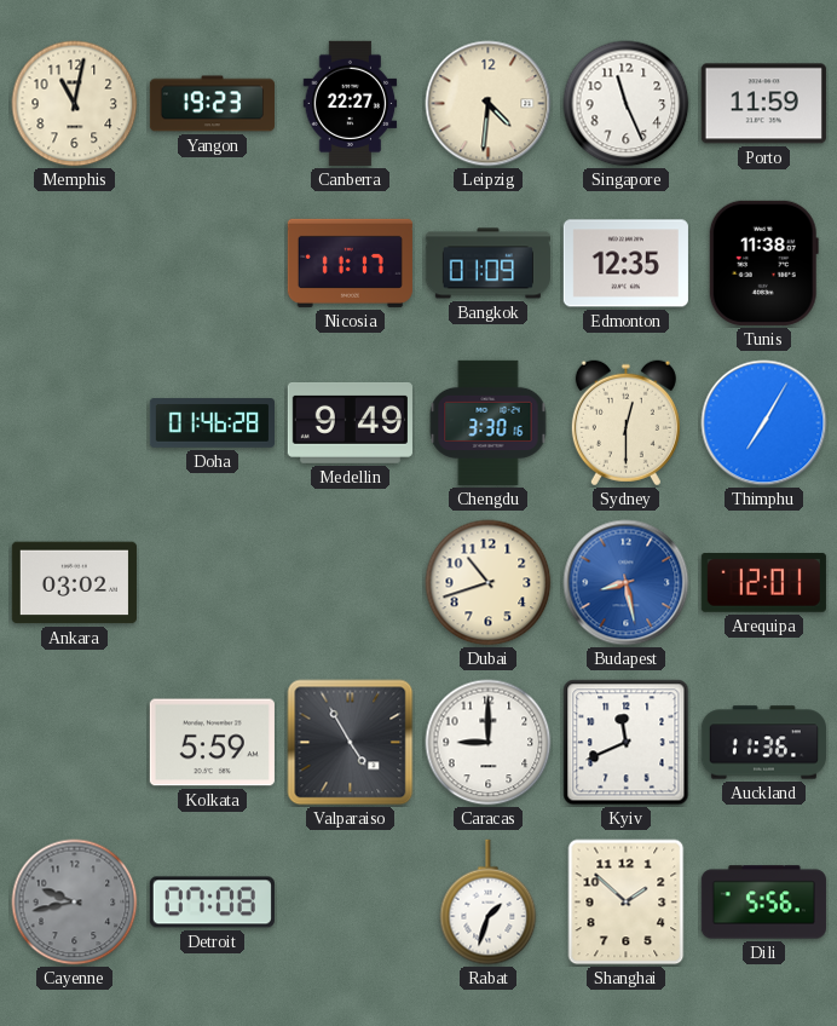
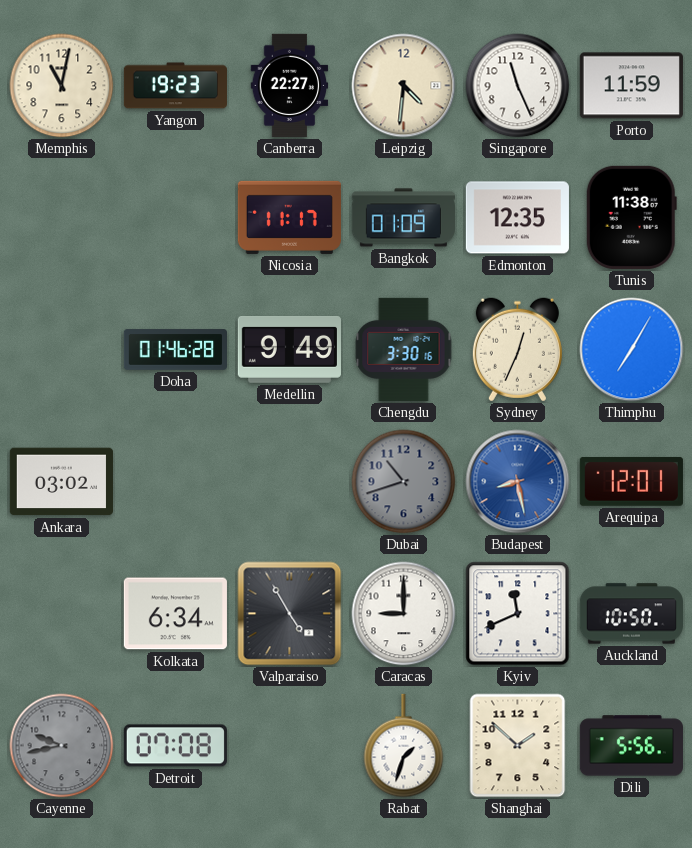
Sydney: 12:30 -> 12:34
Dubai dial: cream -> grey
Kolkata: 5:59 -> 6:34
Auckland: 11:36 -> 10:50
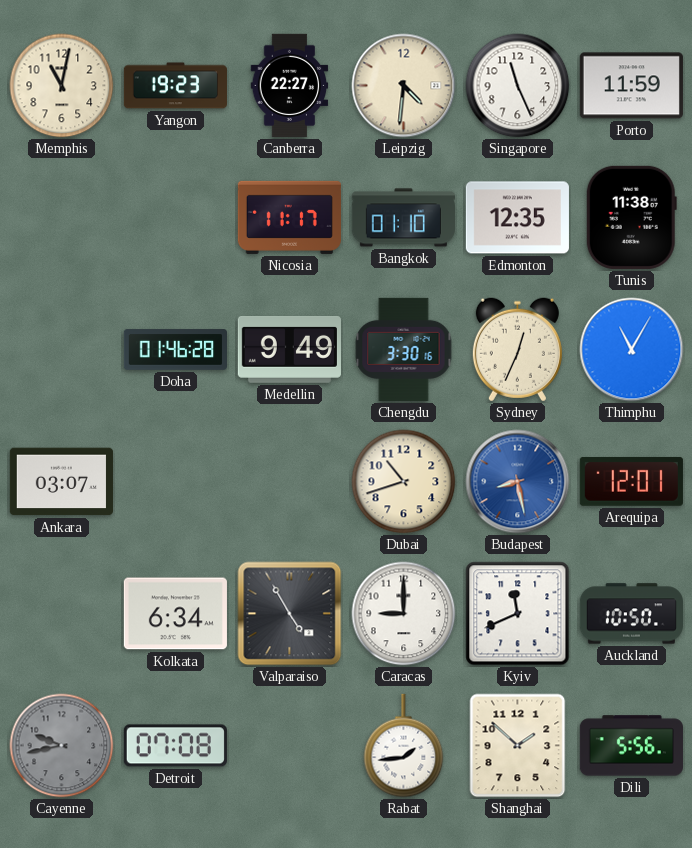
Bangkok: 01:09 -> 01:10
Thimphu: 7:05 -> 11:05
Ankara: 03:02 -> 03:07
Dubai dial: grey -> cream
Rabat: 1:33 -> 1:44
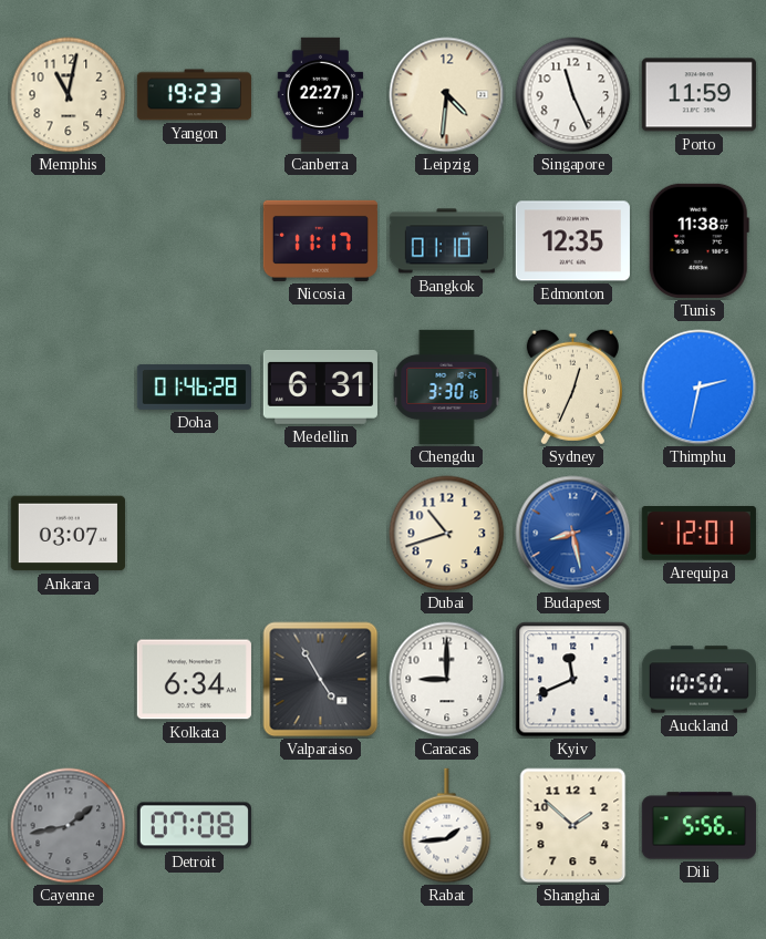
Medellin: 9:49 -> 6:31
Thimphu: 11:05 -> 2:32
Cayenne: 9:43 -> 1:43
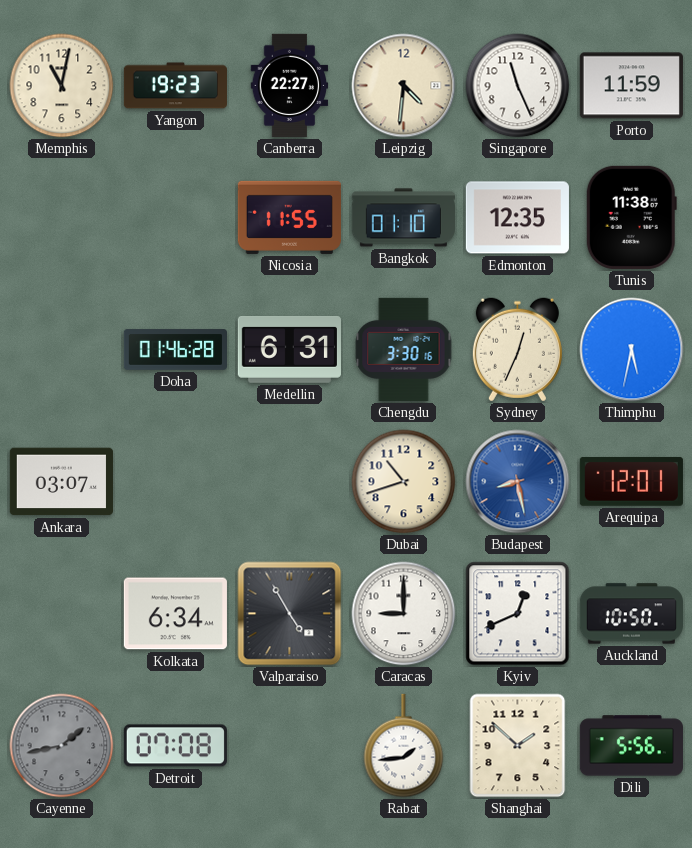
Nicosia: 11:17 -> 11:55
Thimphu: 2:32 -> 5:32
Kyiv: 11:41 -> 12:41
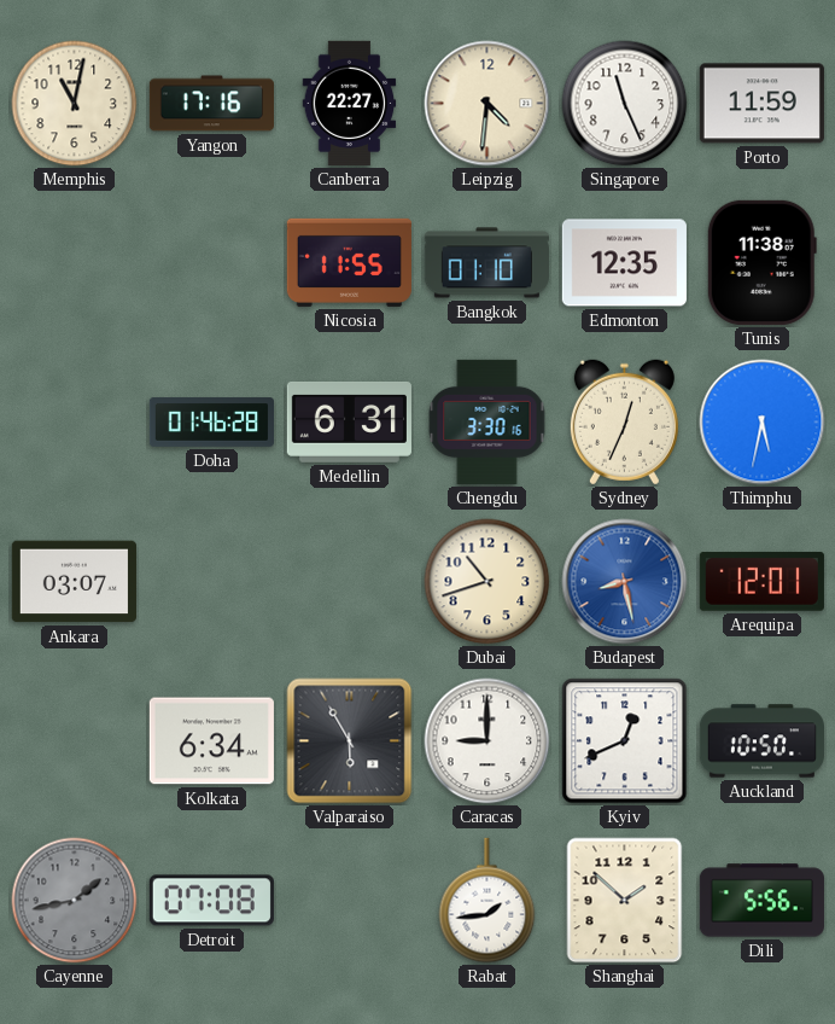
Yangon: 19:23 -> 17:16
Valparaiso: 4:55 -> 5:55
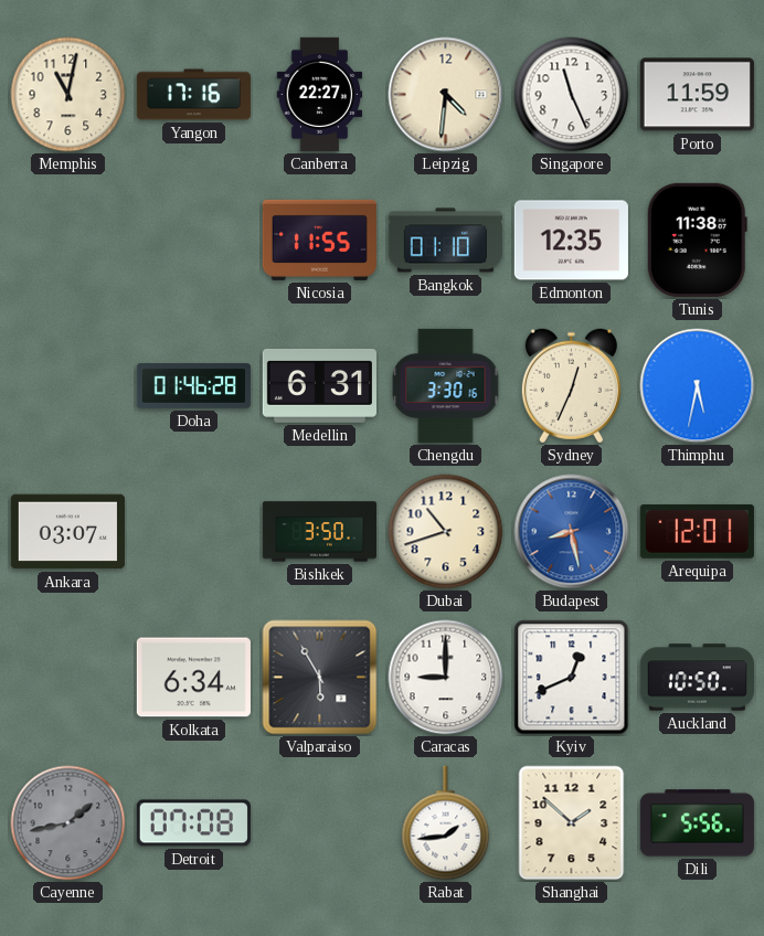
Bishkek: none -> 3:50
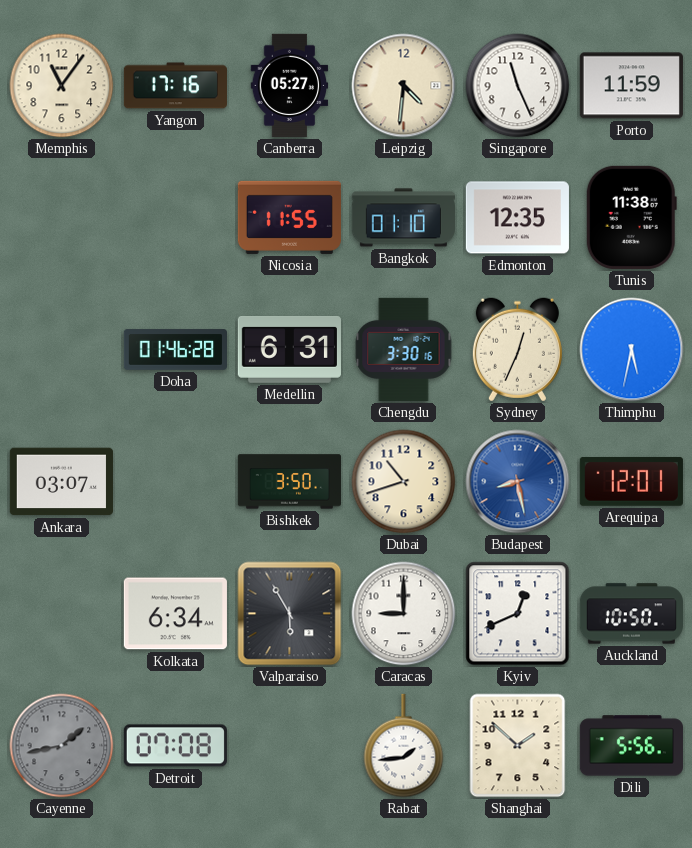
Memphis: 11:02 -> 11:06
Canberra: 22:27 -> 05:27
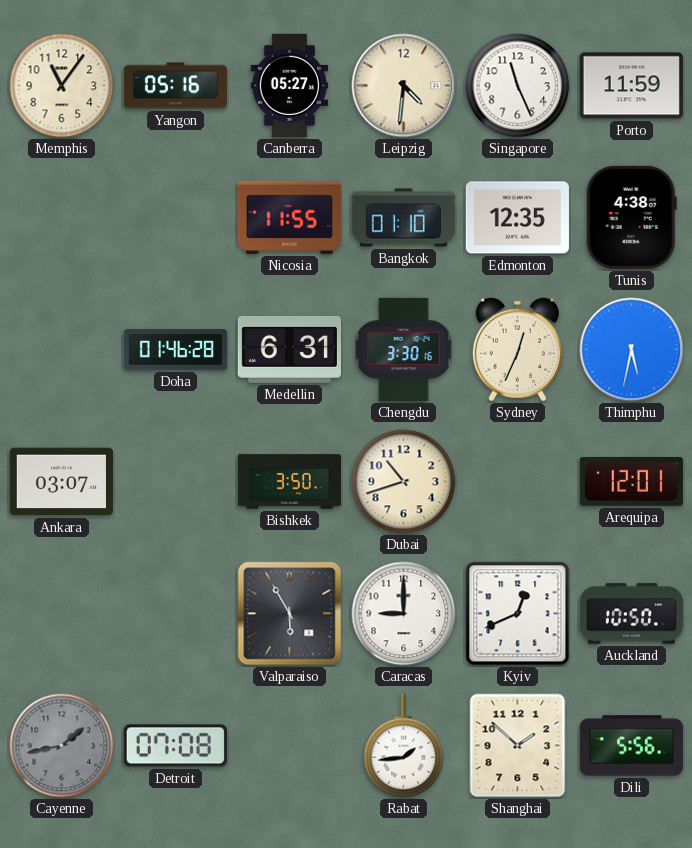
Yangon: 17:16 -> 05:16
Tunis: 11:38 -> 4:38
Budapest: 8:28 -> none
Kolkata: 6:34 -> none
